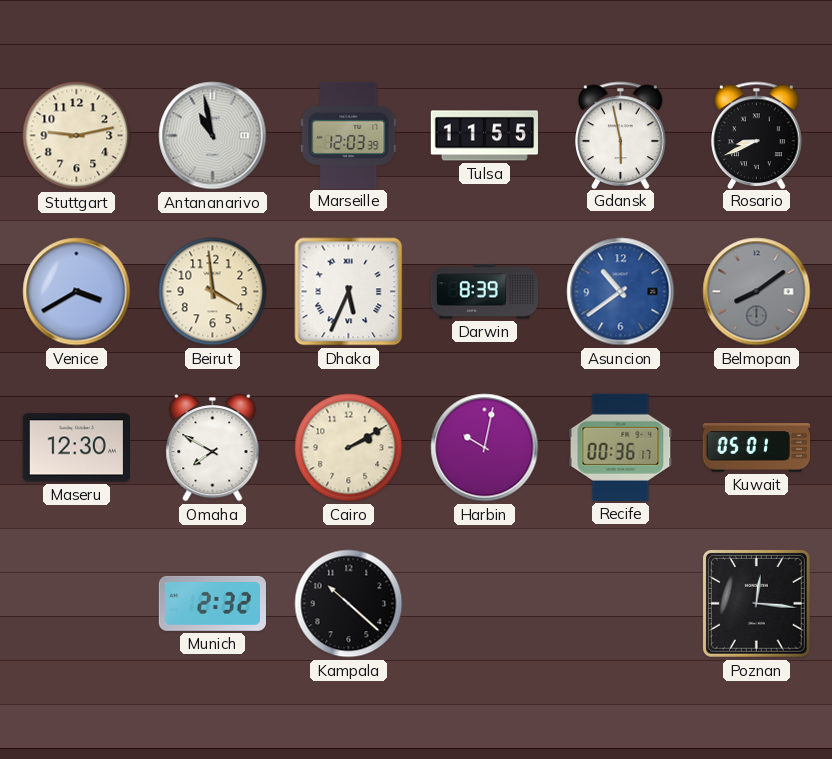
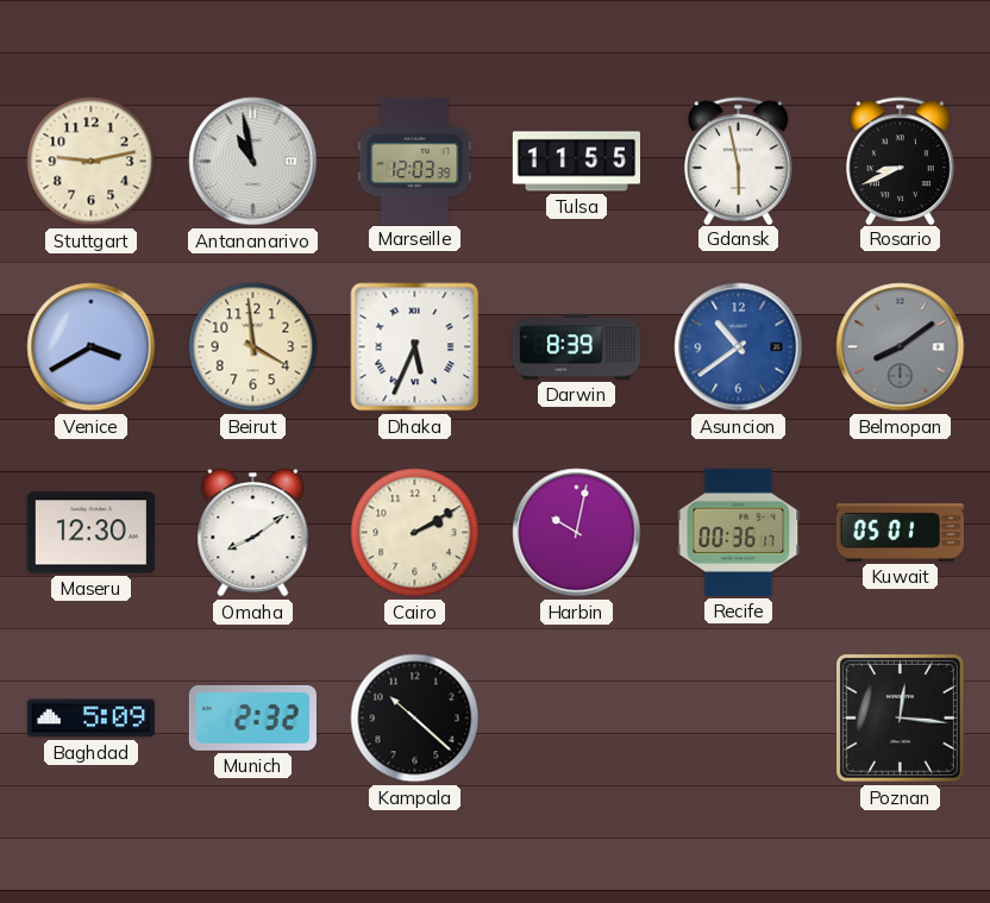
Omaha: 7:50 -> 8:09
Baghdad: none -> 5:09
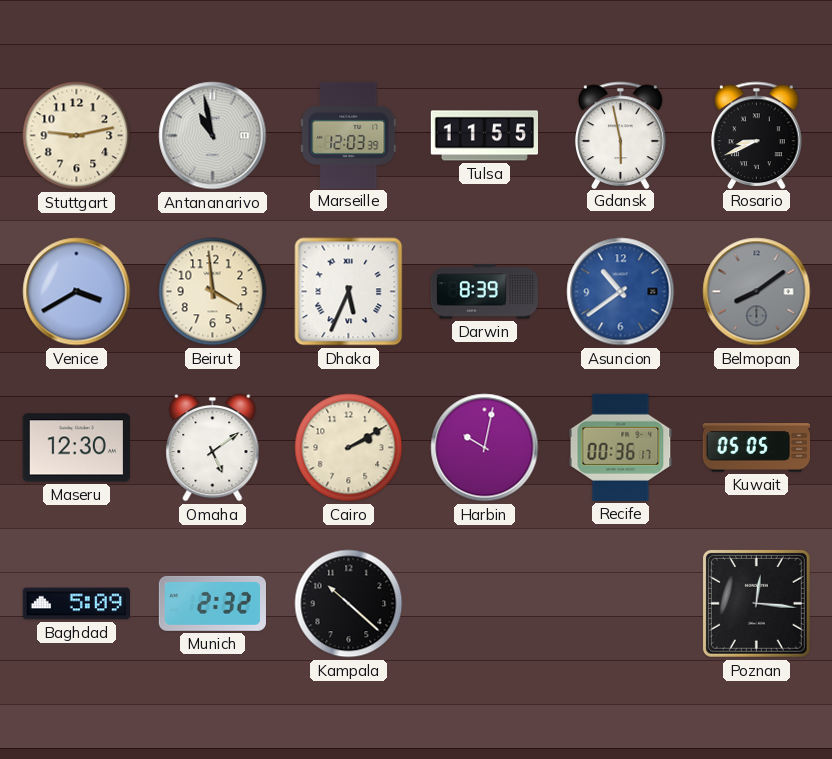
Omaha: 8:09 -> 5:09
Kuwait: 05:01 -> 05:05
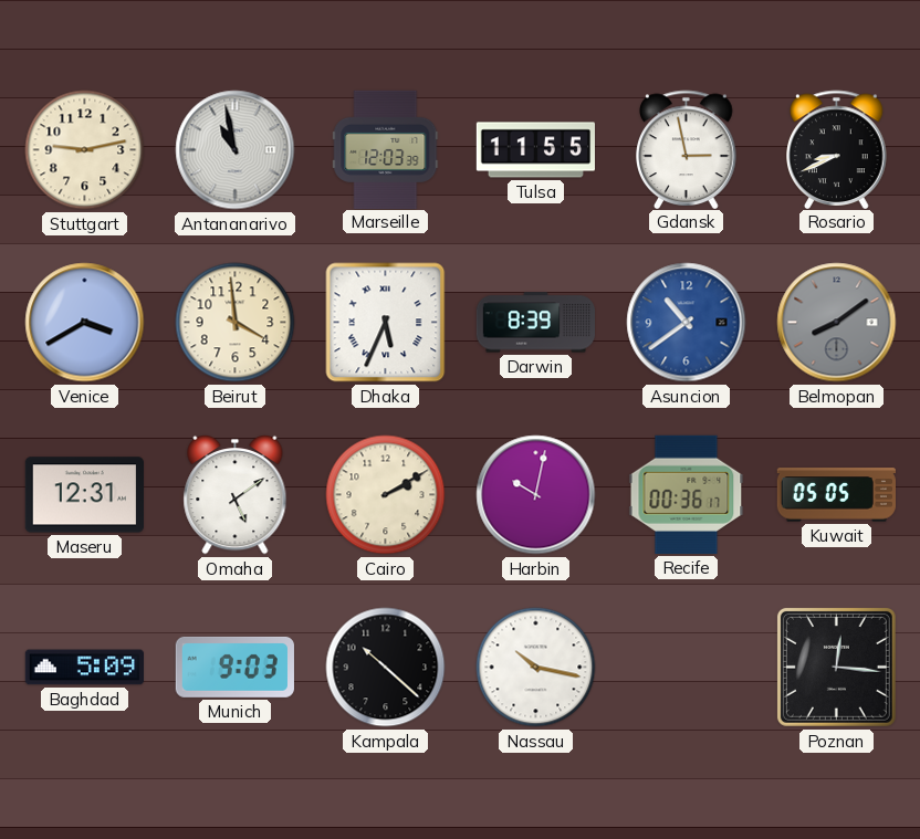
Gdansk: 5:58 -> 2:58
Maseru: 12:30 -> 12:31
Munich: 2:32 -> 9:03
Nassau: none -> 10:17
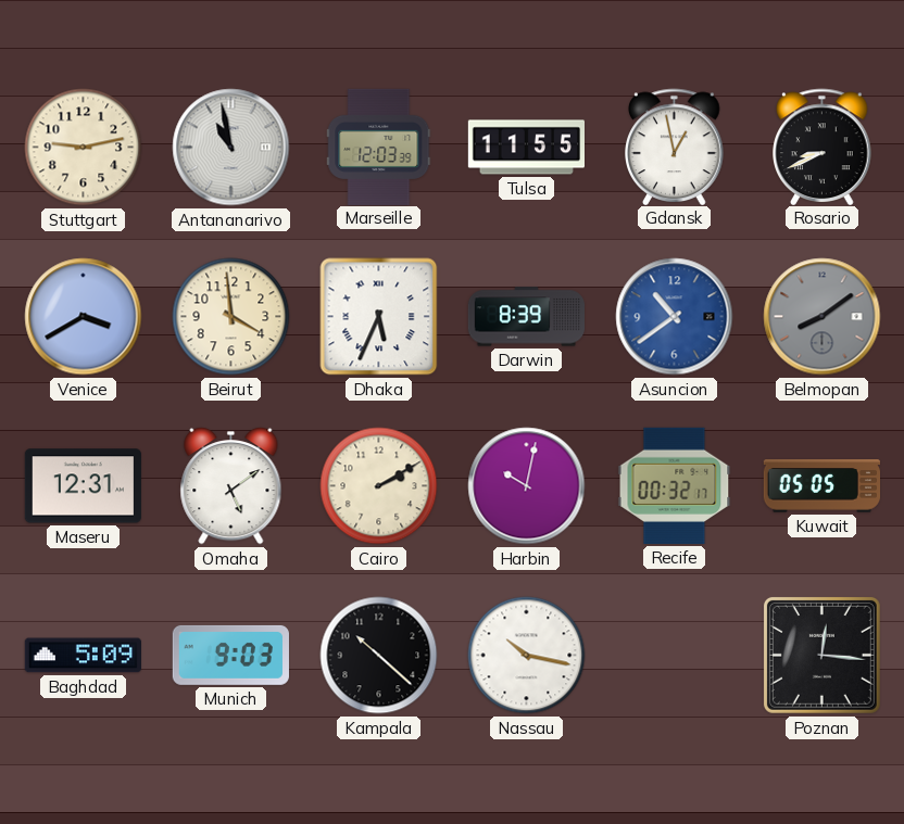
Gdansk: 2:58 -> 12:58
Recife: 00:36 -> 00:32
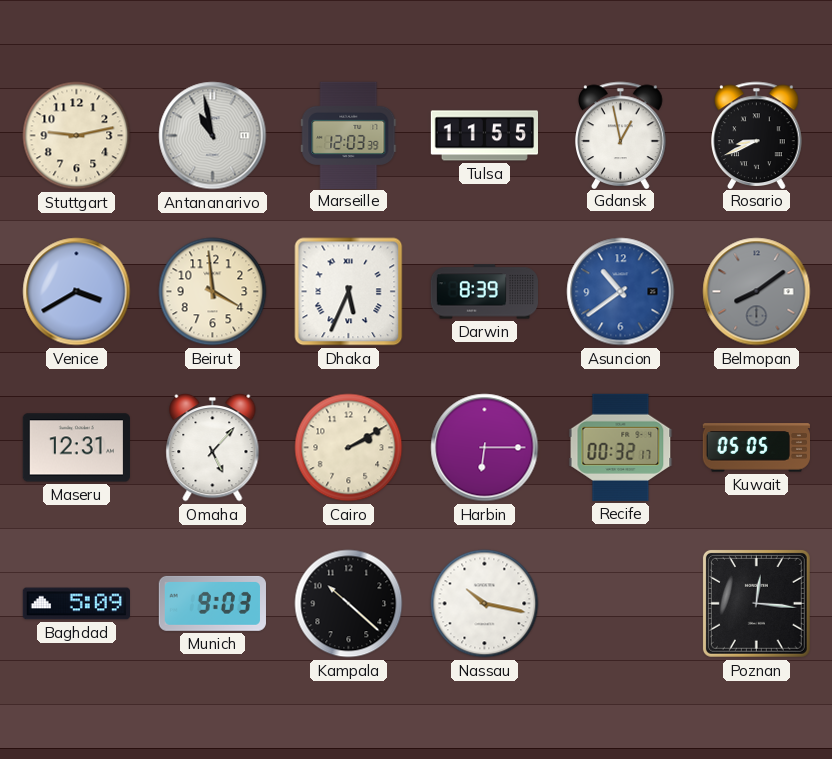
Omaha: 5:09 -> 5:07
Harbin: 10:02 -> 6:15
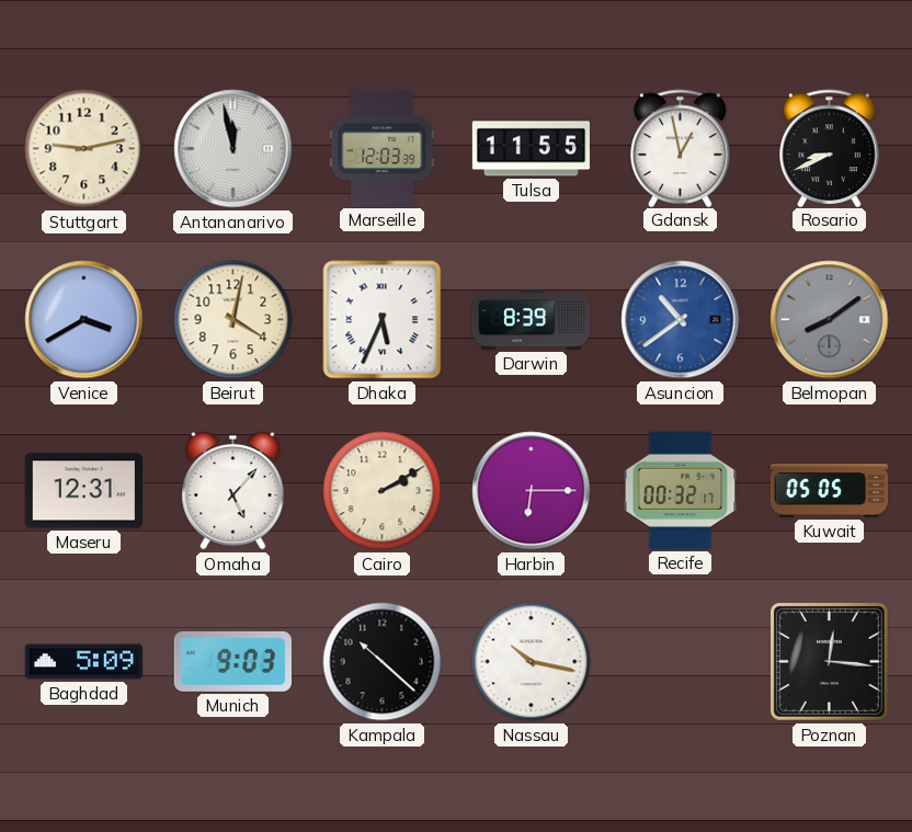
Antananarivo: 10:58 -> 11:58
Beirut: 3:59 -> 4:02
